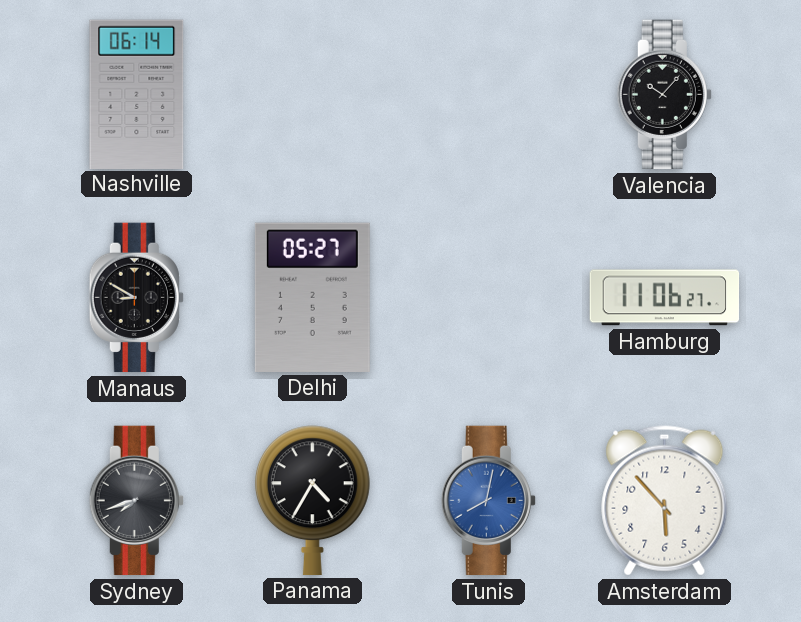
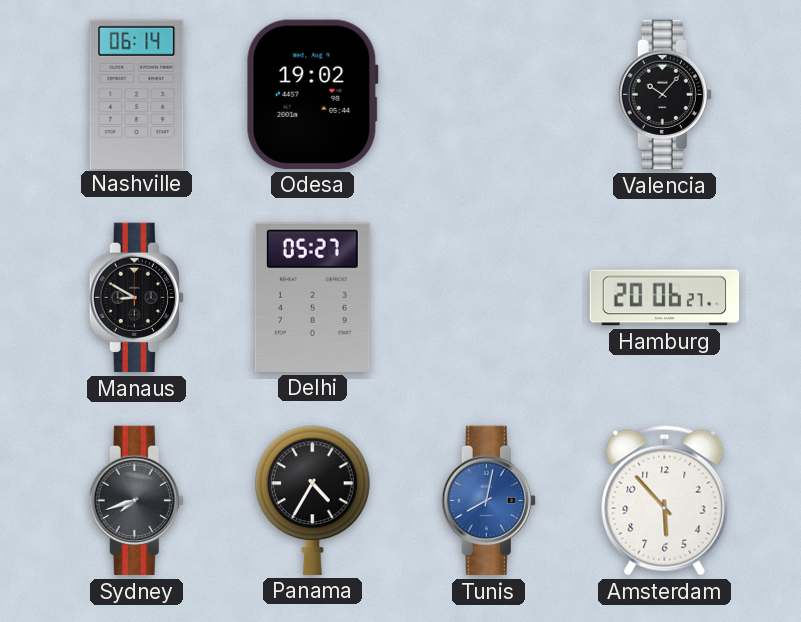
Odesa: none -> 19:02
Hamburg: 11:06 -> 20:06
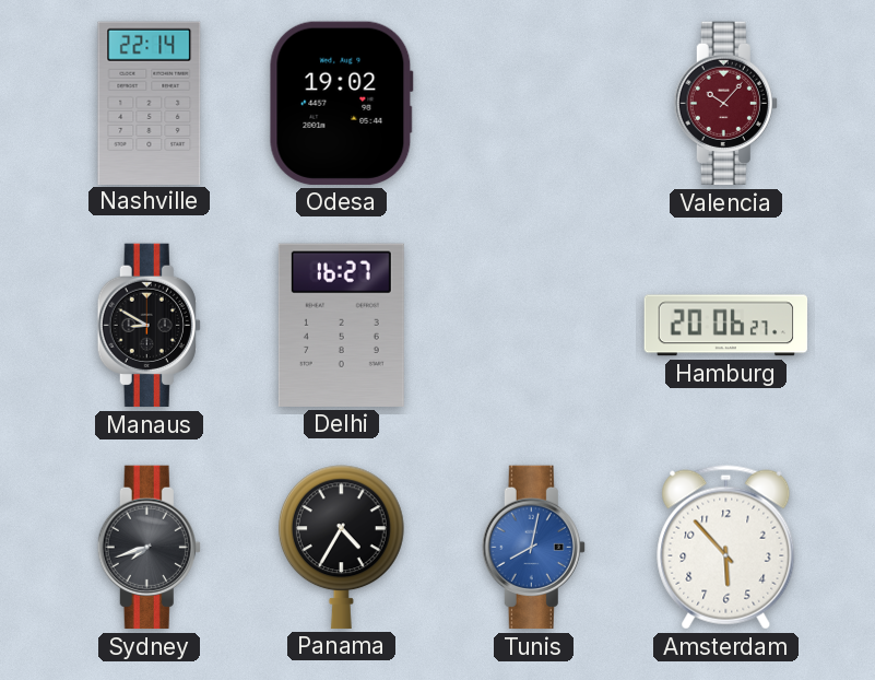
Nashville: 06:14 -> 22:14
Valencia dial: black -> burgundy
Delhi: 05:27 -> 16:27
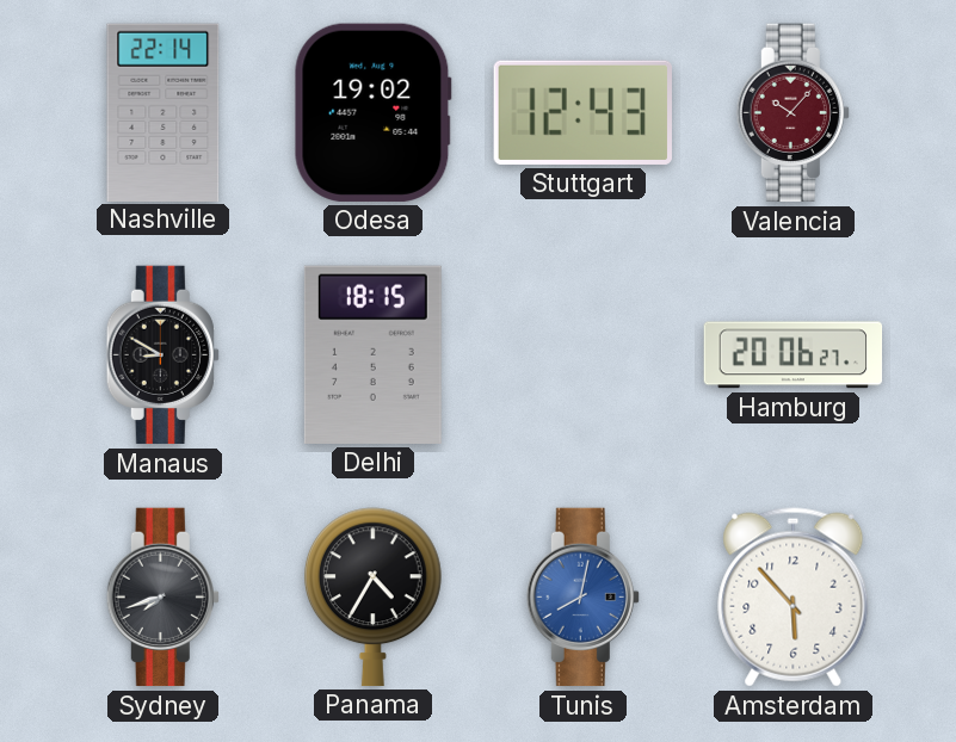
Stuttgart: none -> 12:43
Delhi: 16:27 -> 18:15
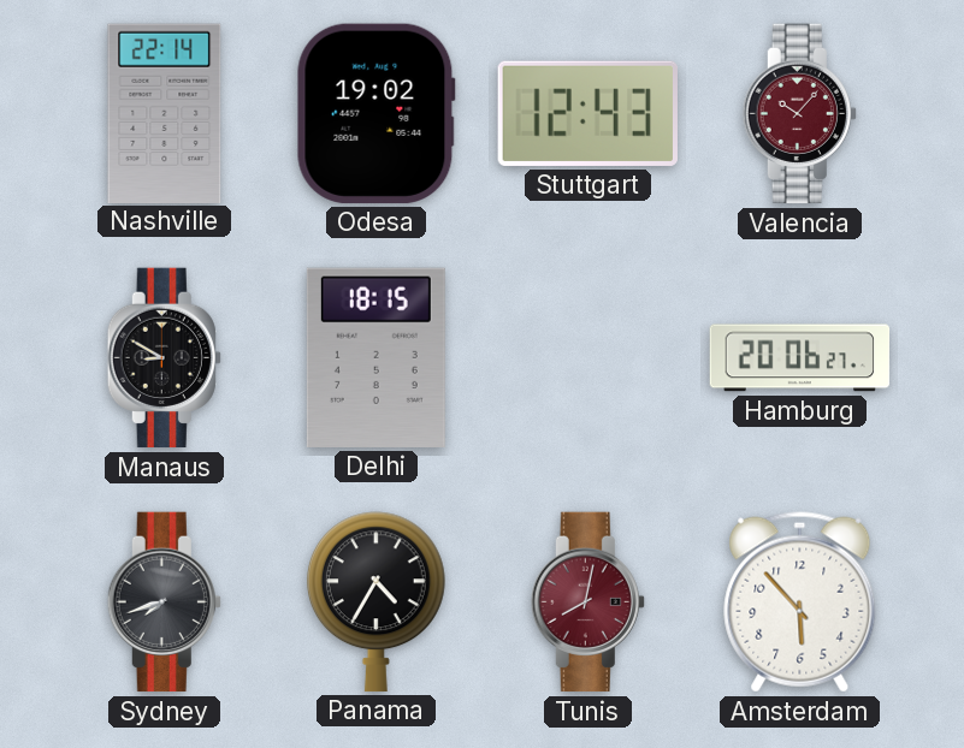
Tunis dial: blue -> burgundy
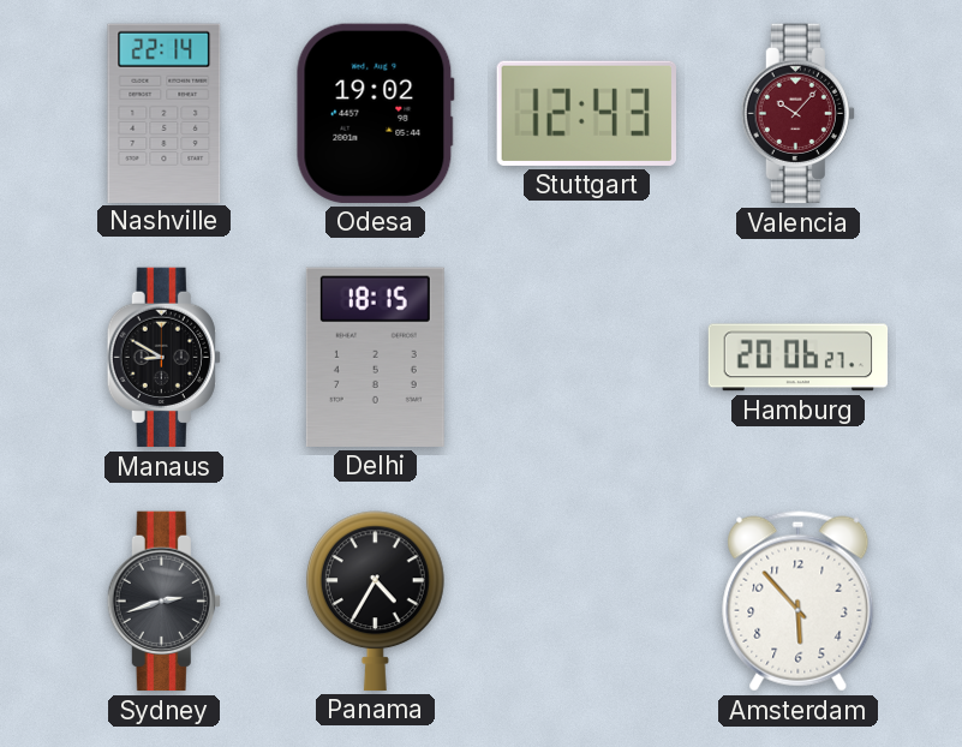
Sydney: 7:42 -> 2:42
Tunis: 8:02 -> none
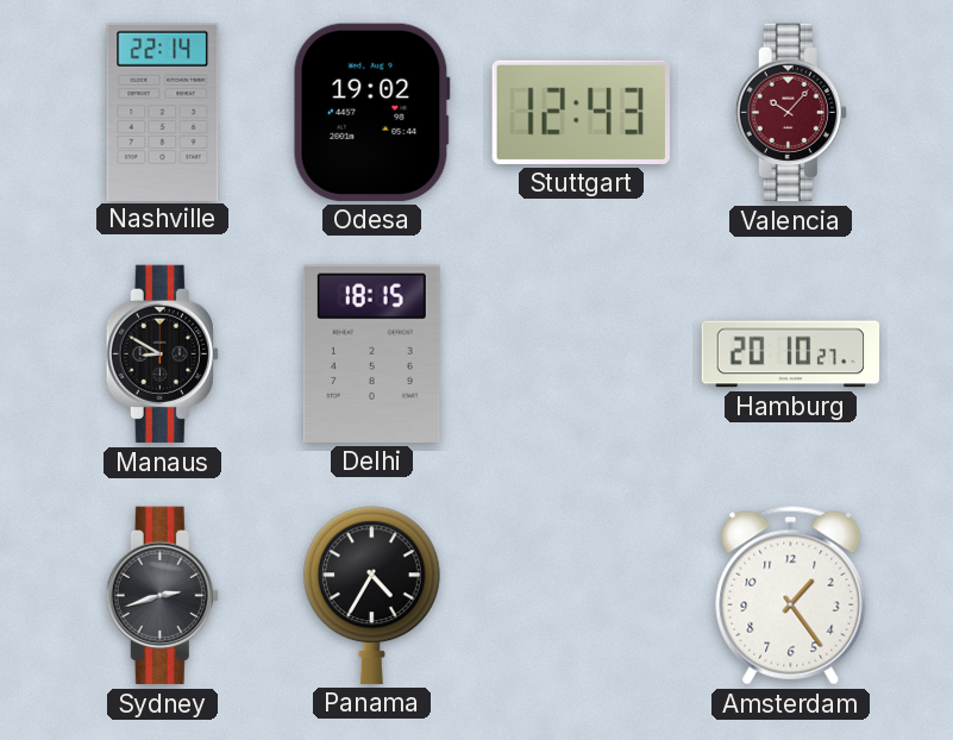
Hamburg: 20:06 -> 20:10
Amsterdam: 5:53 -> 1:24
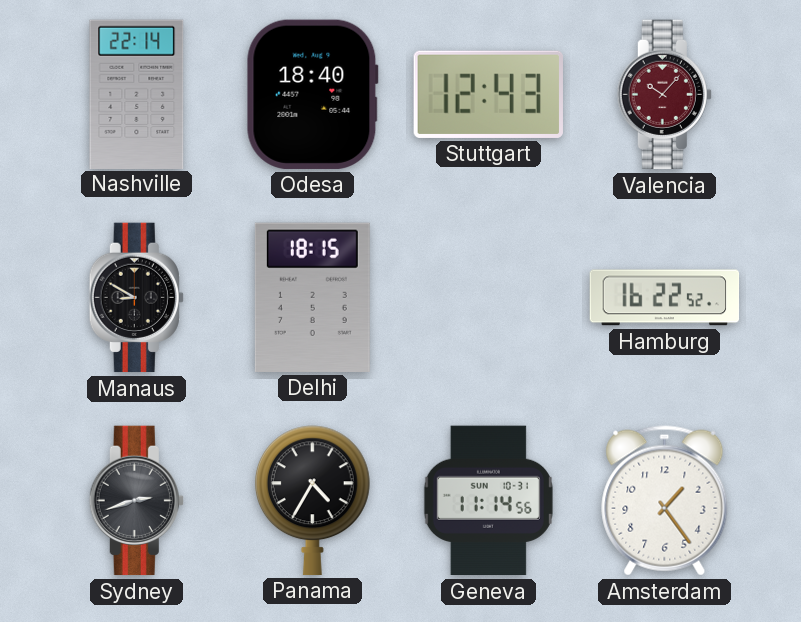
Odesa: 19:02 -> 18:40
Hamburg: 20:10 -> 16:22
Geneva: none -> 11:14
